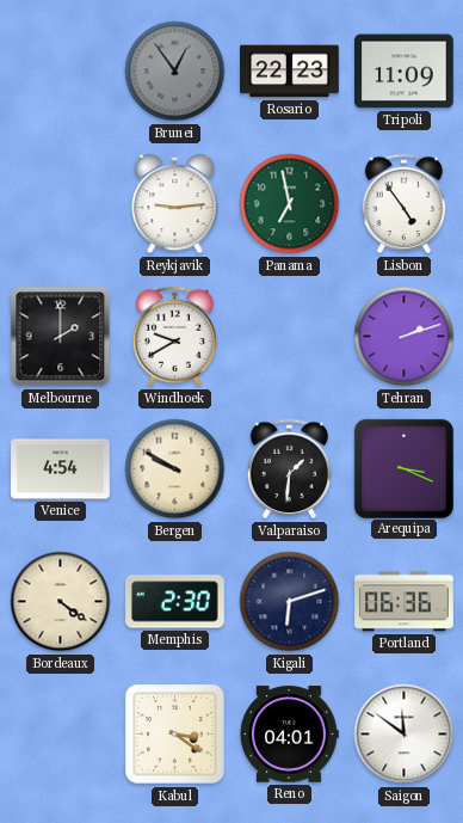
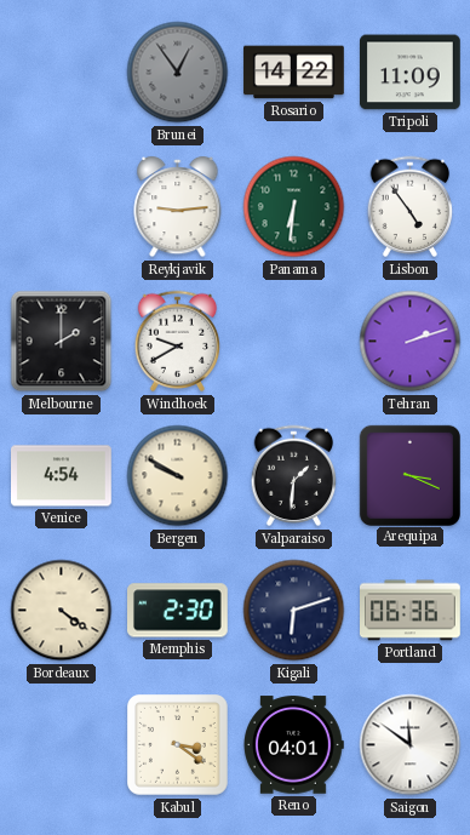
Rosario: 22:23 -> 14:22
Panama: 6:58 -> 6:31
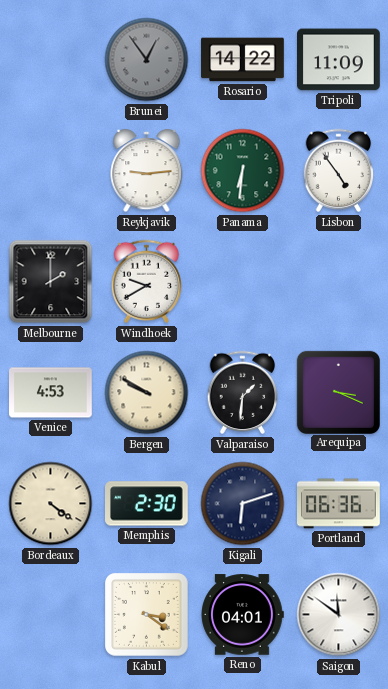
Tehran: 2:12 -> none
Venice: 4:54 -> 4:53
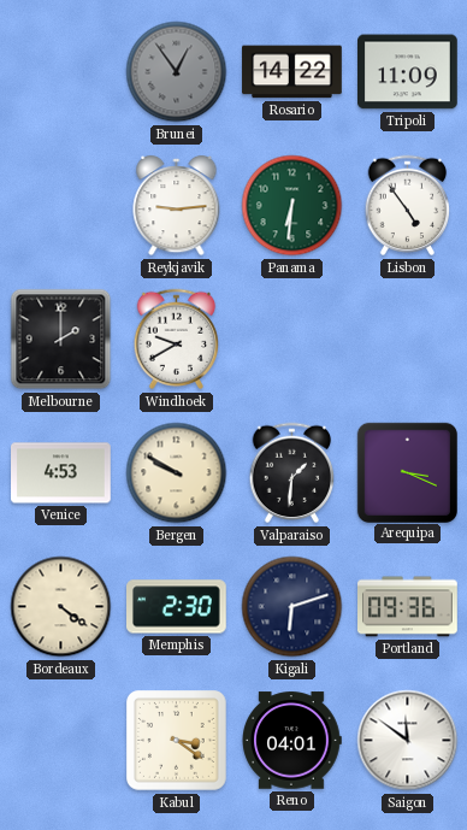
Portland: 06:36 -> 09:36
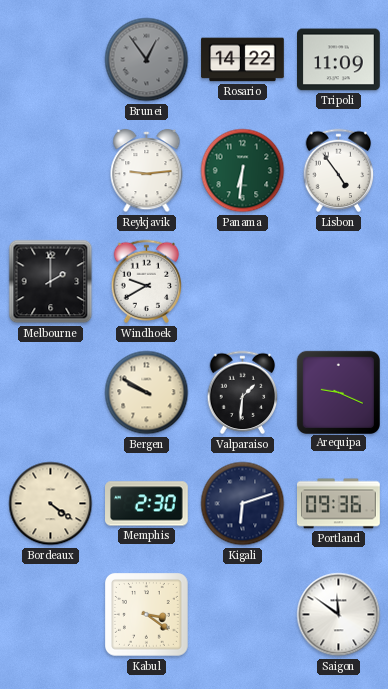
Venice: 4:53 -> none
Arequipa: 3:19 -> 9:19
Reno: 04:01 -> none
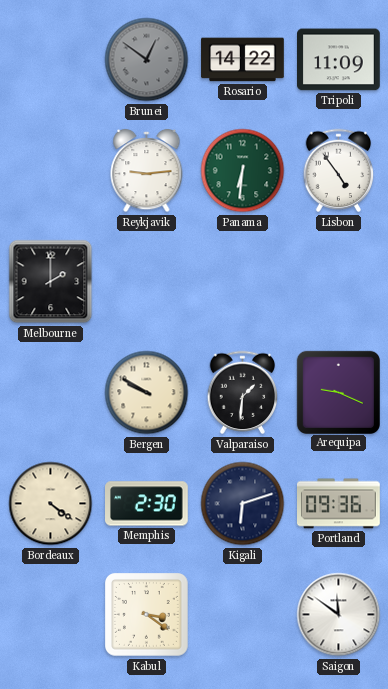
Brunei: 12:54 -> 12:51
Windhoek: 9:40 -> none
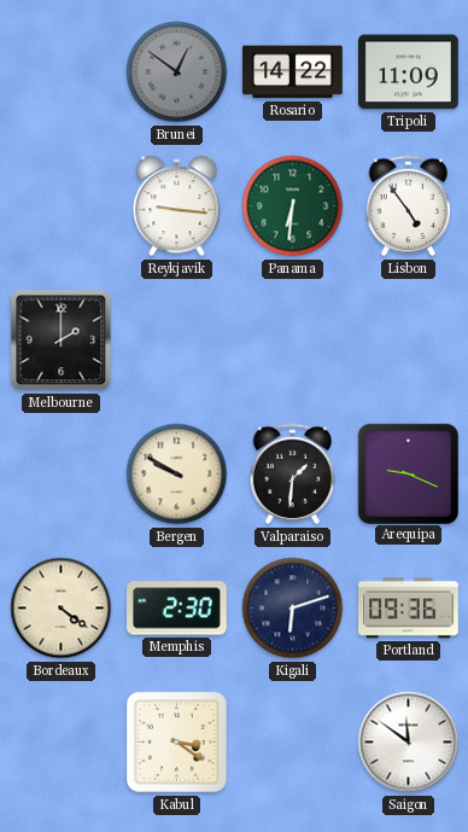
Reykjavik: 9:14 -> 9:16
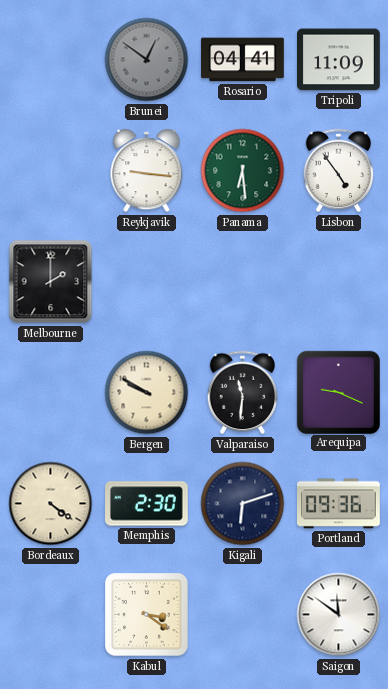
Rosario: 14:22 -> 04:41
Panama: 6:31 -> 6:29
Valparaiso: 1:31 -> 11:31
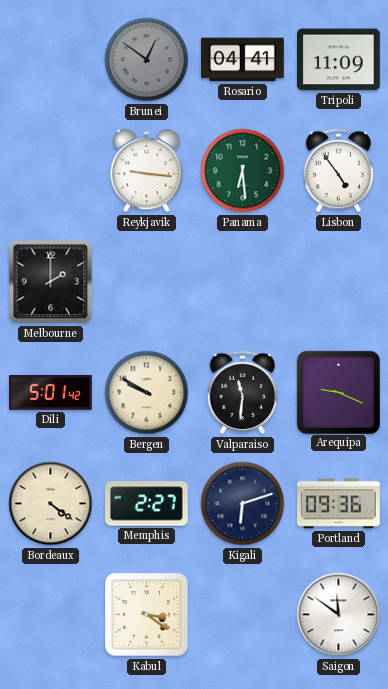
Dili: none -> 5:01
Memphis: 2:30 -> 2:27
